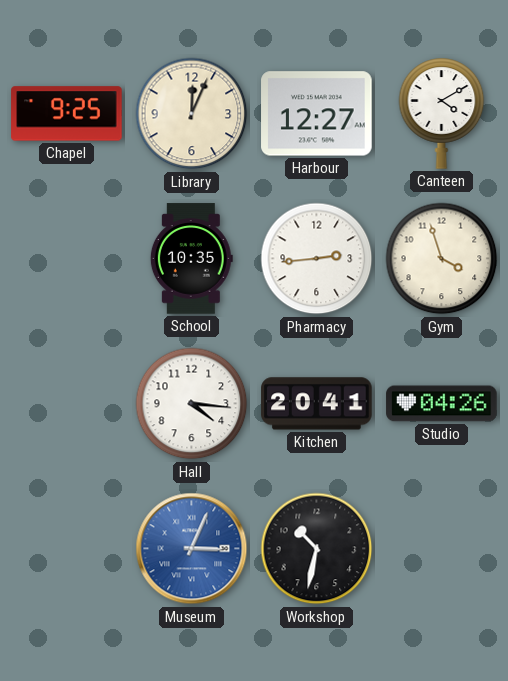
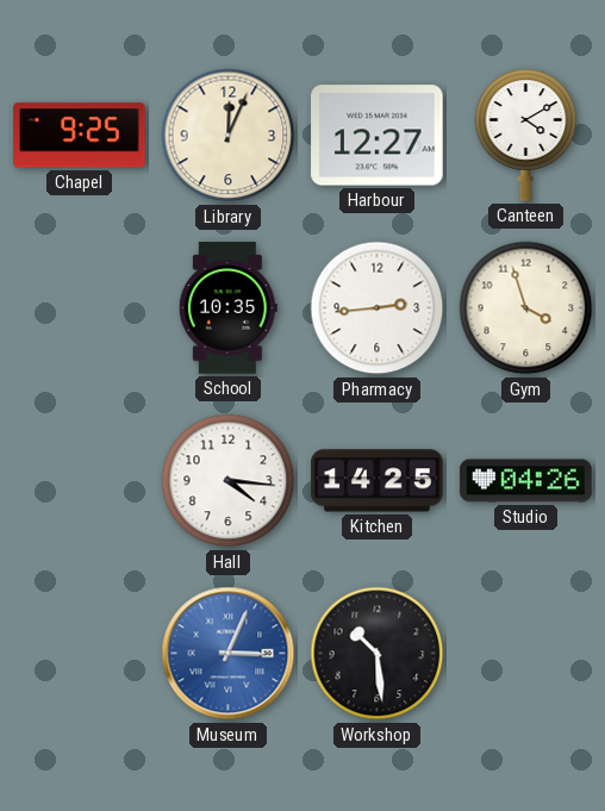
Kitchen: 20:41 -> 14:25
Workshop: 10:32 -> 10:29
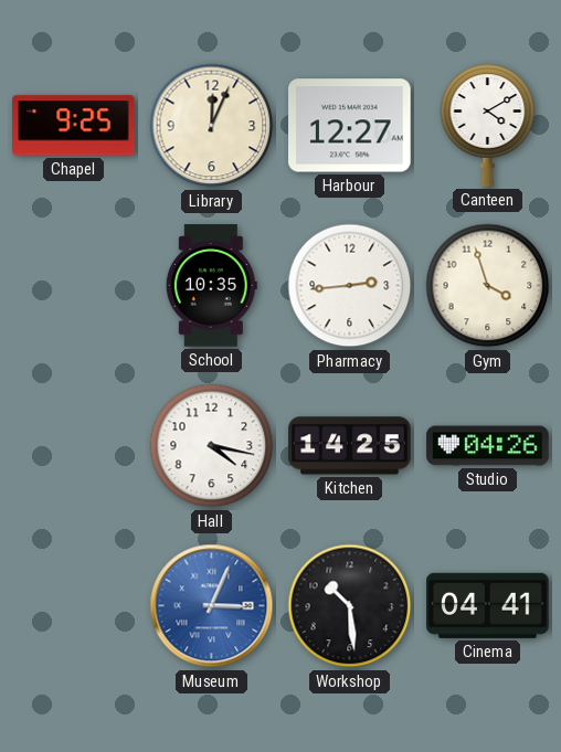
Hall: 4:16 -> 4:17
Cinema: none -> 04:41
